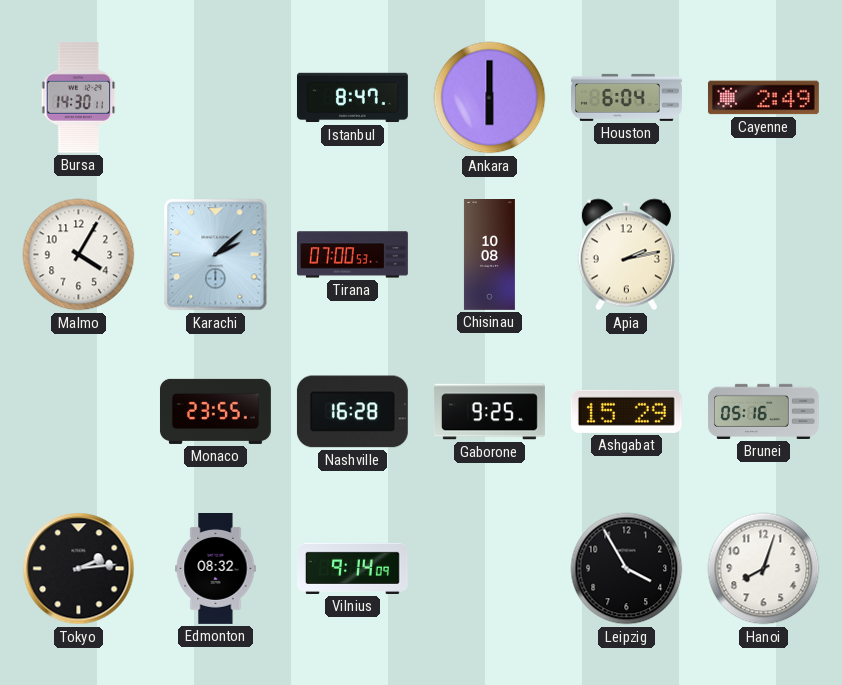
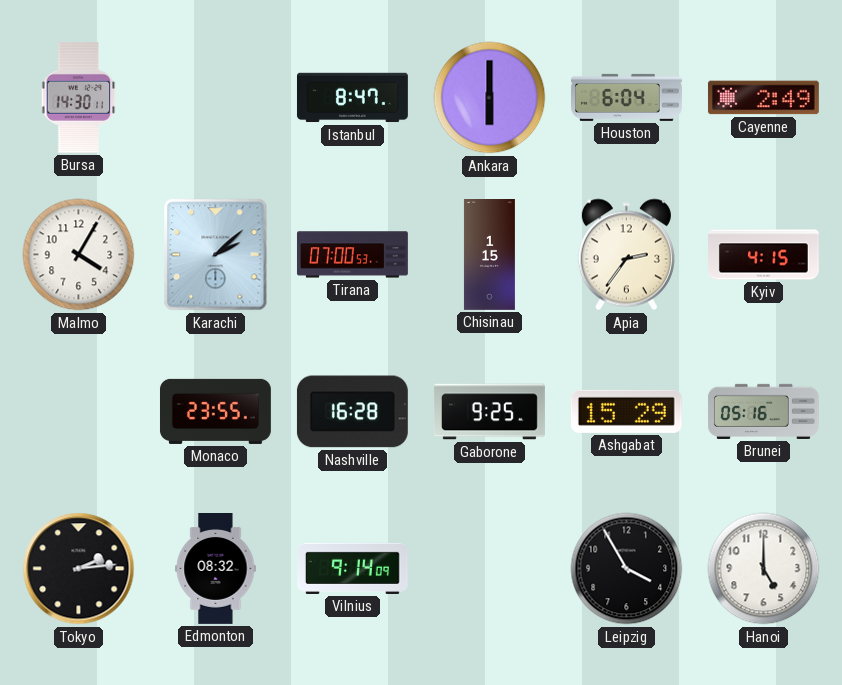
Chisinau: 10:08 -> 1:15
Apia: 2:13 -> 2:36
Kyiv: none -> 4:15
Hanoi: 8:03 -> 5:00
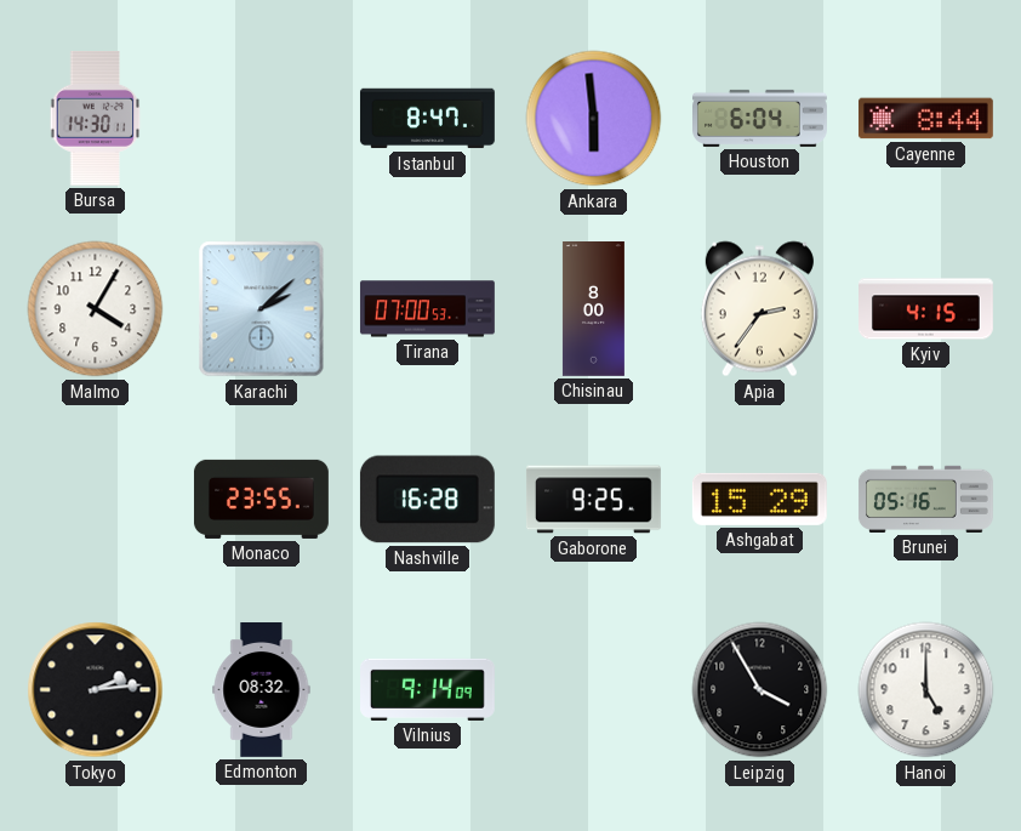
Ankara: 6:00 -> 5:59
Cayenne: 2:49 -> 8:44
Chisinau: 1:15 -> 8:00
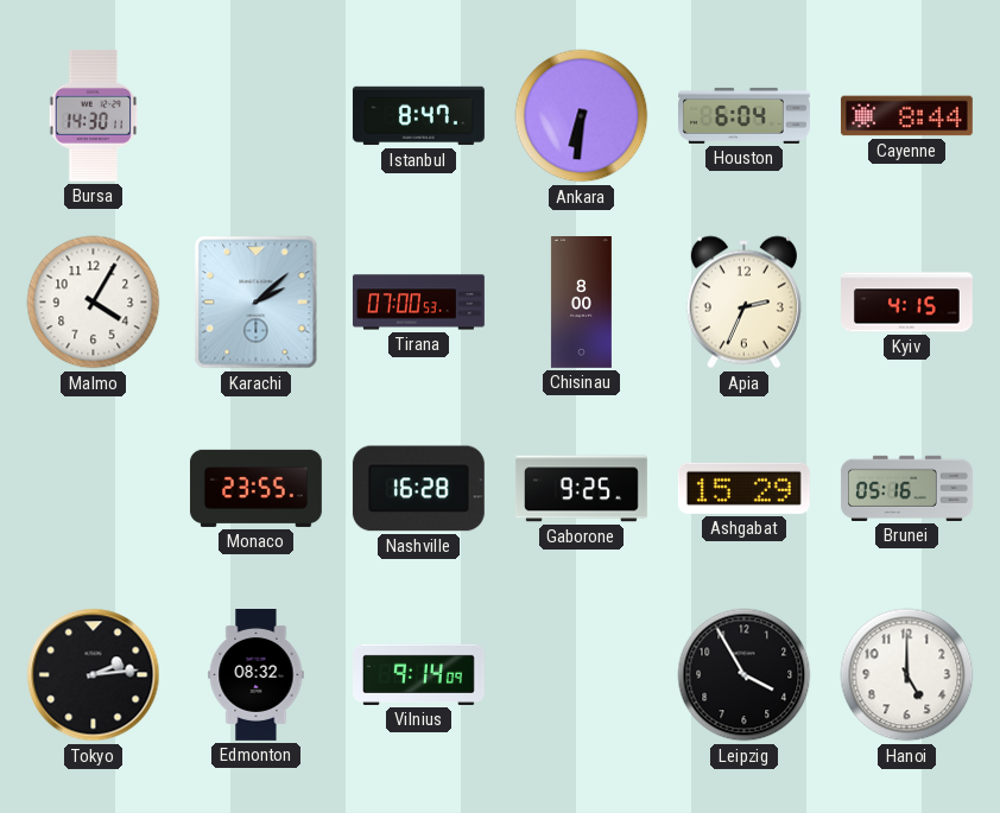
Ankara: 5:59 -> 6:31
Apia: 2:36 -> 2:34
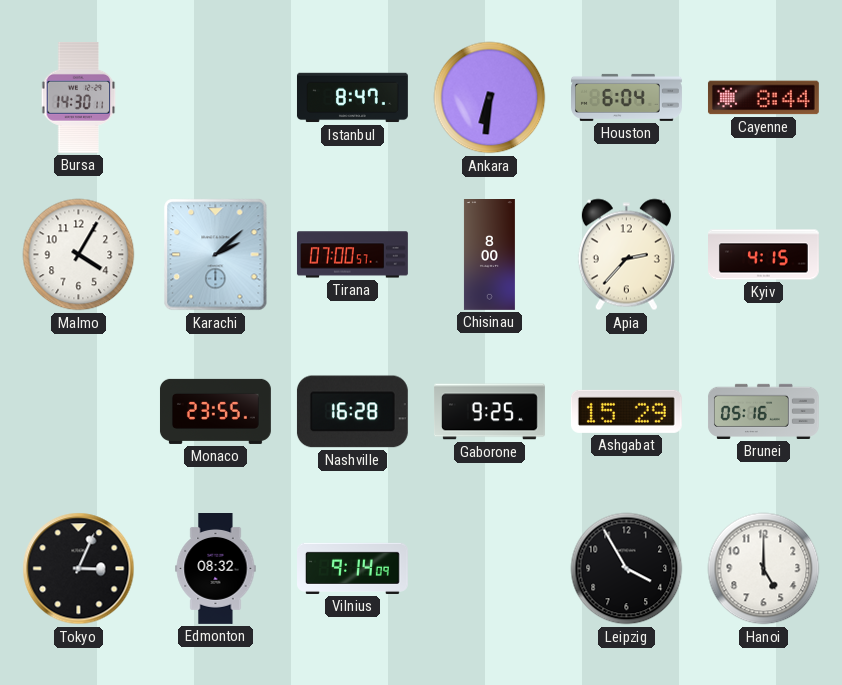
Tirana: 07:00:53 -> 07:00:57
Apia: 2:34 -> 2:37
Tokyo: 2:14 -> 3:04
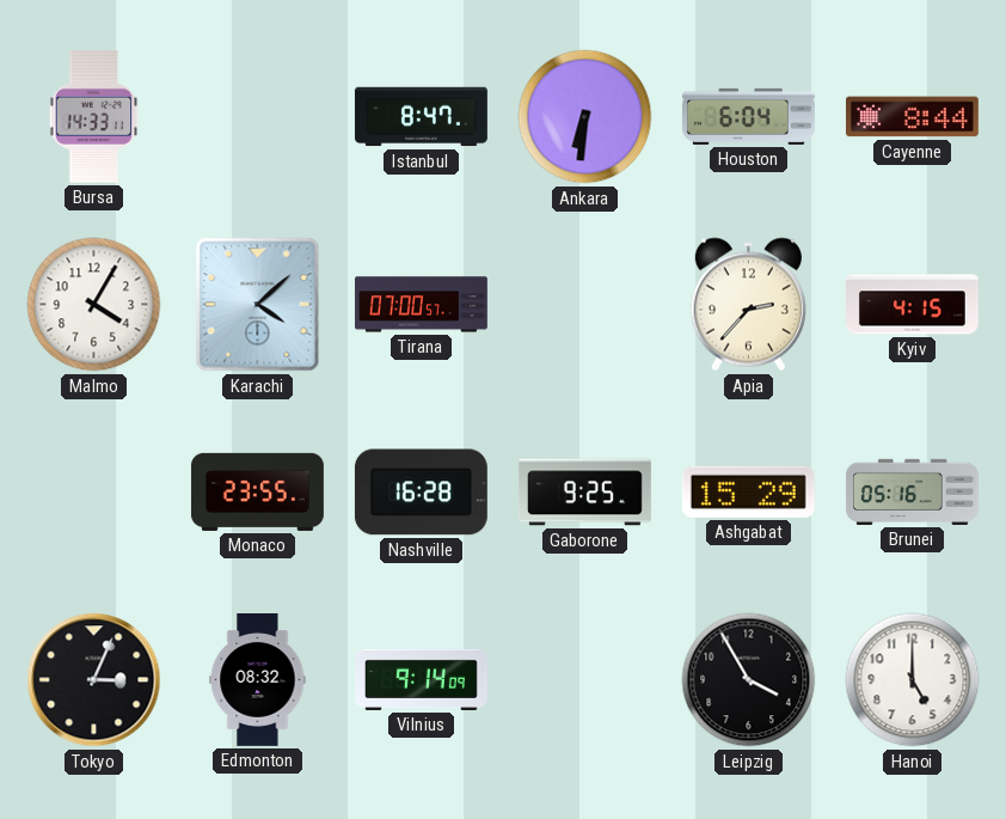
Bursa: 14:30 -> 14:33
Karachi: 2:08 -> 4:08
Chisinau: 8:00 -> none
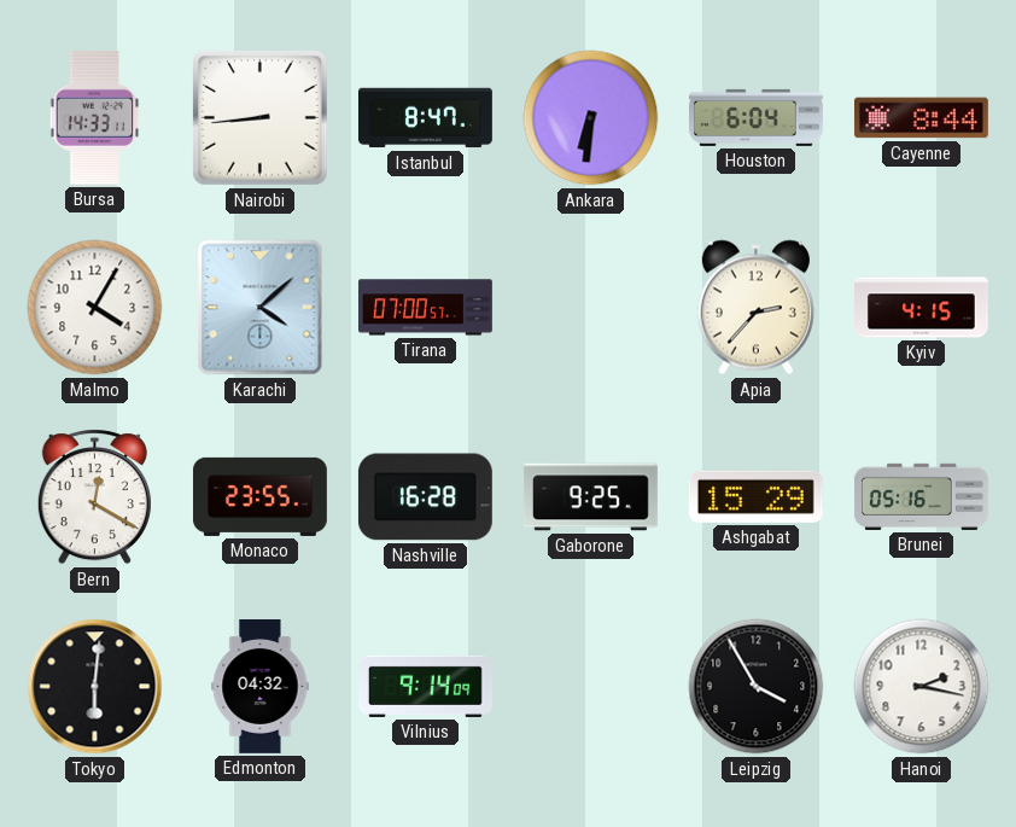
Nairobi: none -> 8:44
Bern: none -> 12:20
Tokyo: 3:04 -> 6:01
Edmonton: 08:32 -> 04:32
Hanoi: 5:00 -> 2:17
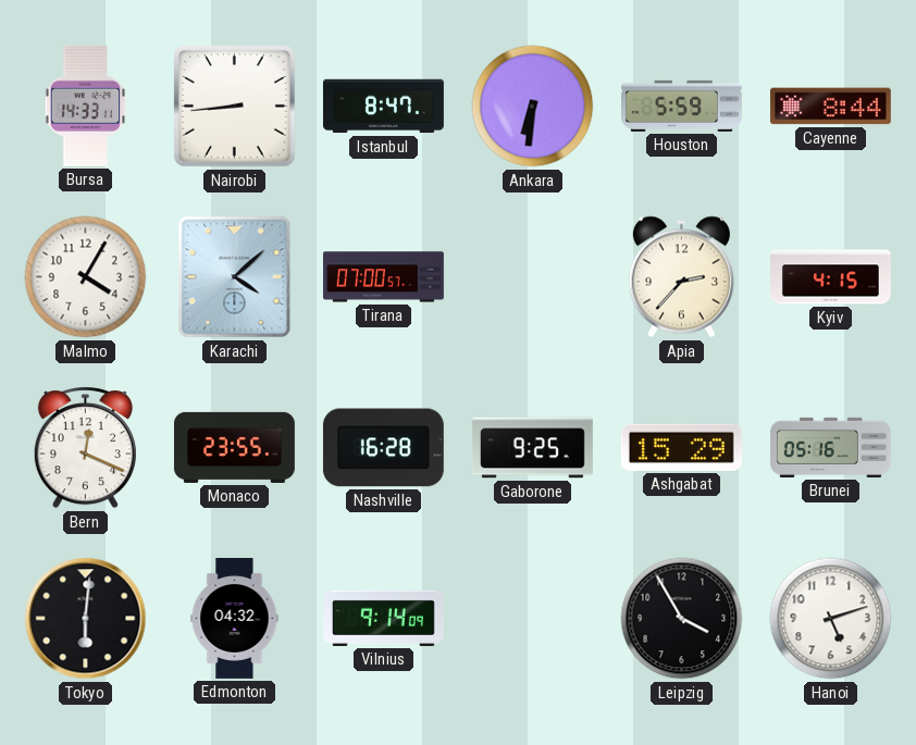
Houston: 6:04 -> 5:59
Bern: 12:20 -> 12:19
Hanoi: 2:17 -> 5:12
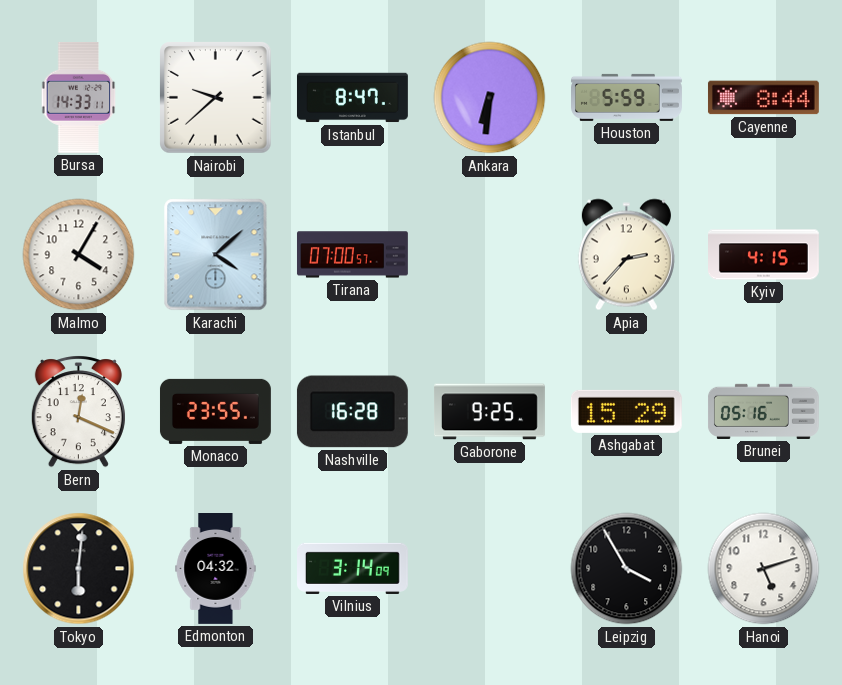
Nairobi: 8:44 -> 9:38
Vilnius: 9:14 -> 3:14
